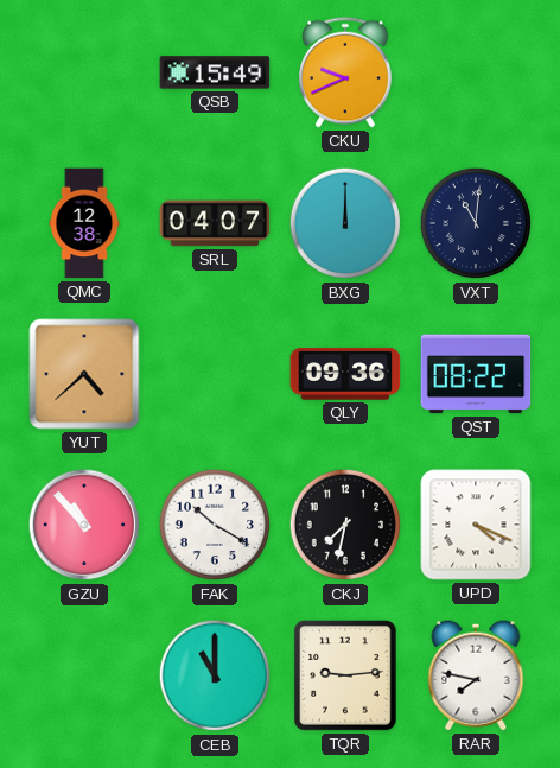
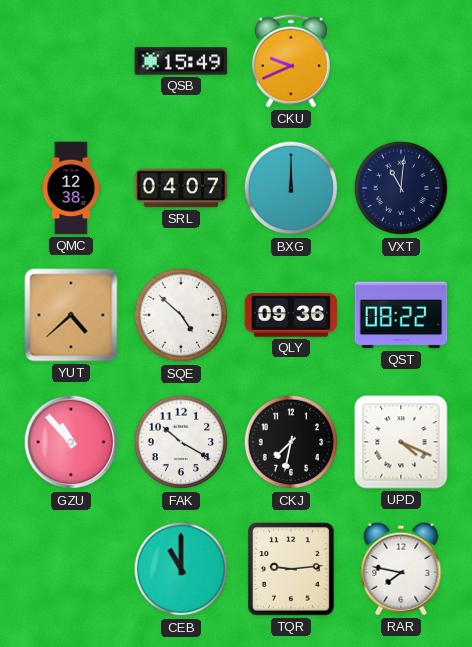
SQE: none -> 4:52
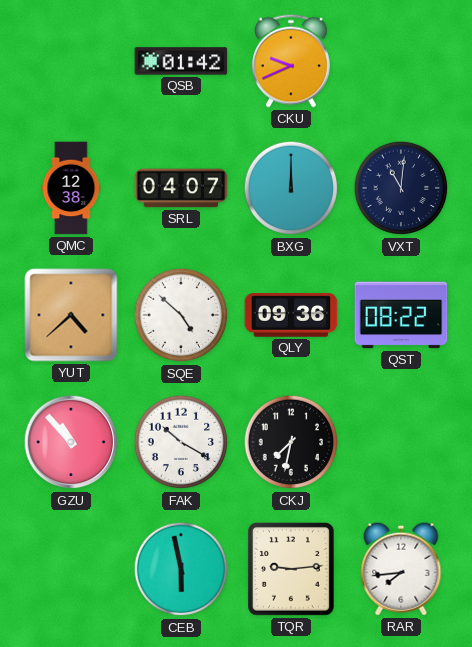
QSB: 15:49 -> 01:42
UPD: 4:19 -> none
CEB: 11:00 -> 5:58
RAR: 7:47 -> 7:44
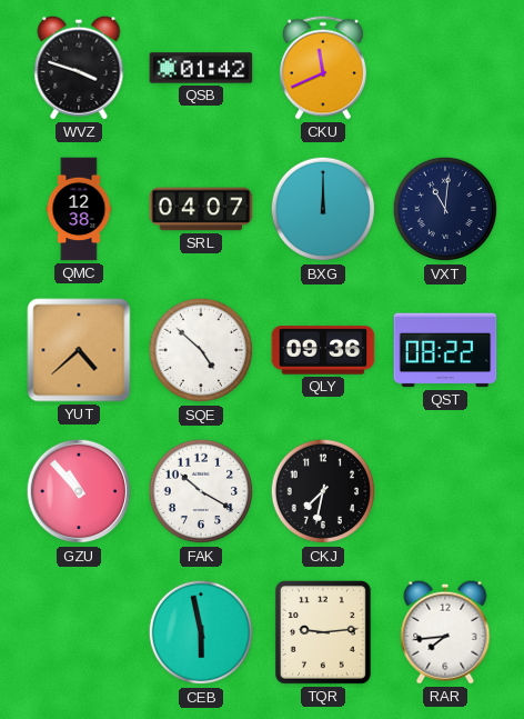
WVZ: none -> 3:48
CKU: 9:41 -> 11:41
